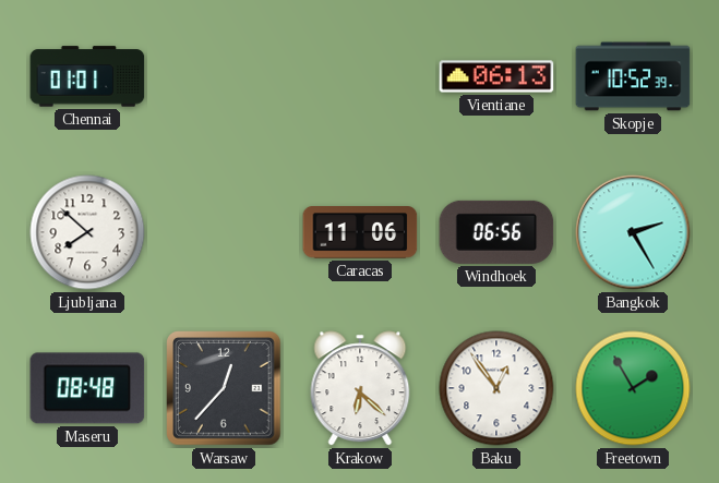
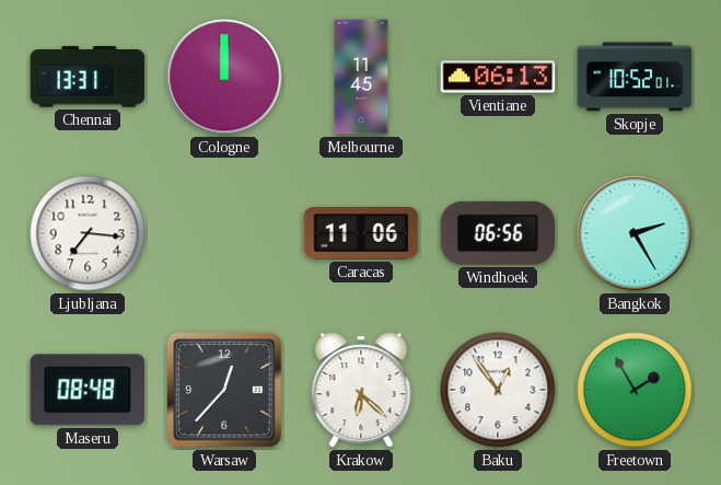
Chennai: 01:01 -> 13:31
Cologne: none -> 12:00
Melbourne: none -> 11:45
Skopje: 10:52:39 -> 10:52:01
Ljubljana: 7:52 -> 7:16
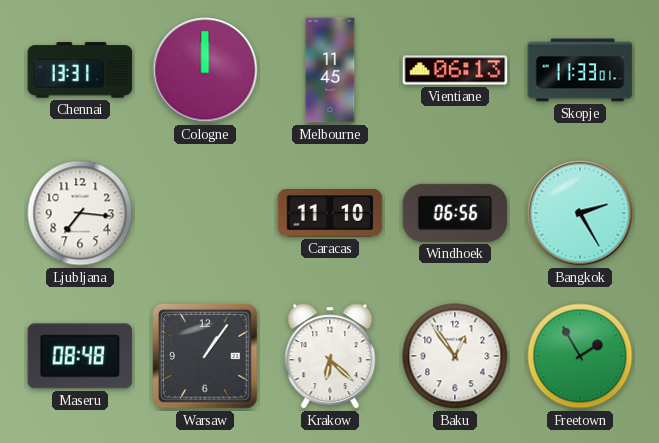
Skopje: 10:52 -> 11:33
Caracas: 11:06 -> 11:10
Warsaw: 12:37 -> 1:06
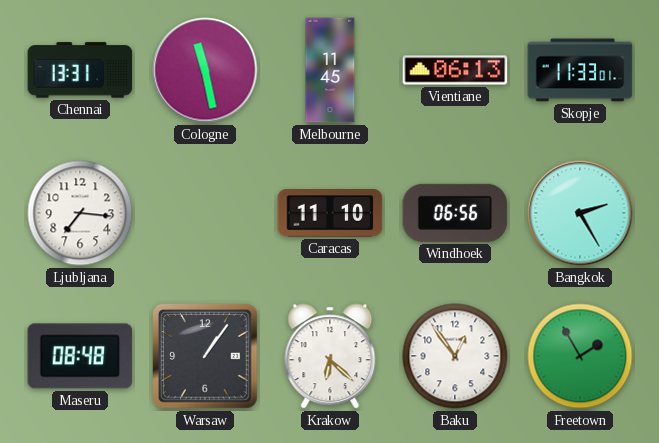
Cologne: 12:00 -> 11:28
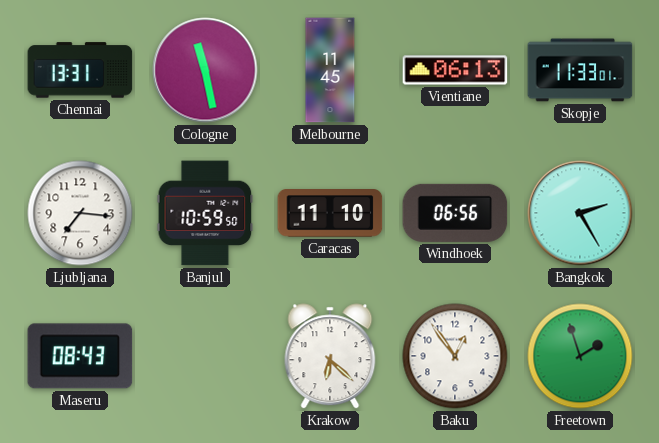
Banjul: none -> 10:59
Maseru: 08:48 -> 08:43
Warsaw: 1:06 -> none
Freetown: 1:55 -> 1:57
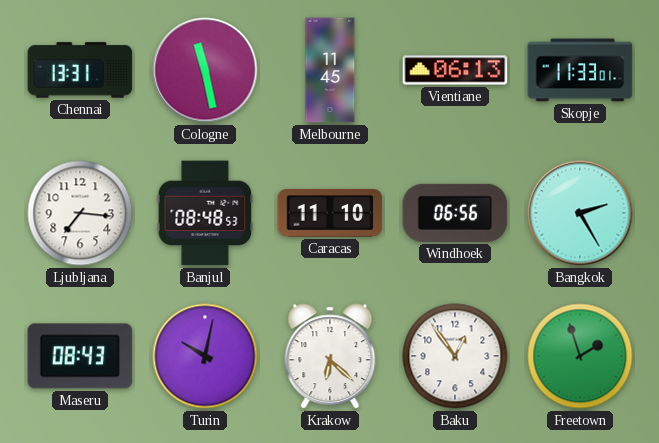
Banjul: 10:59 -> 08:48
Turin: none -> 10:02
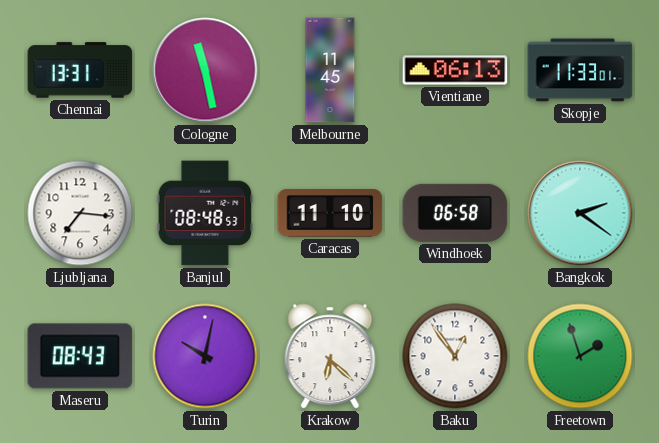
Windhoek: 06:56 -> 06:58
Bangkok: 2:25 -> 2:21
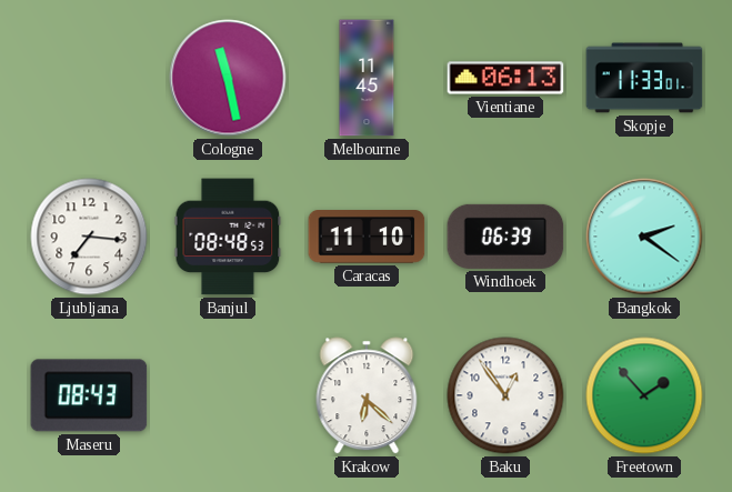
Chennai: 13:31 -> none
Windhoek: 06:58 -> 06:39
Turin: 10:02 -> none
Freetown: 1:57 -> 1:53
